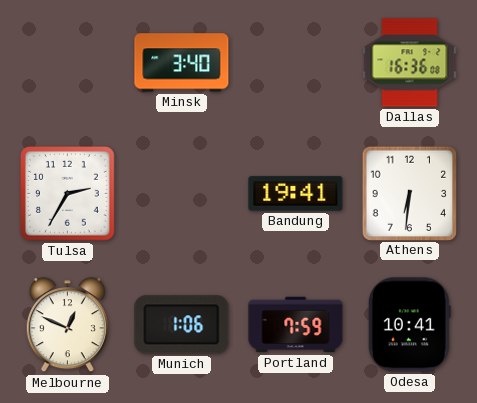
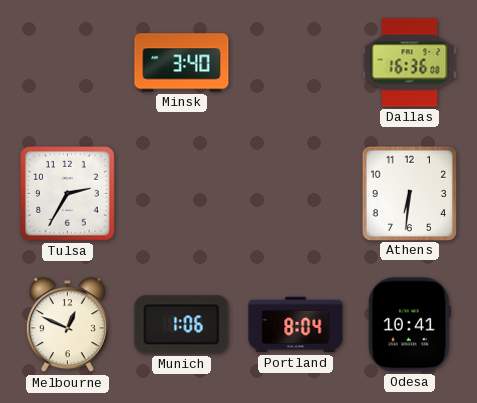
Bandung: 19:41 -> none
Portland: 7:59 -> 8:04
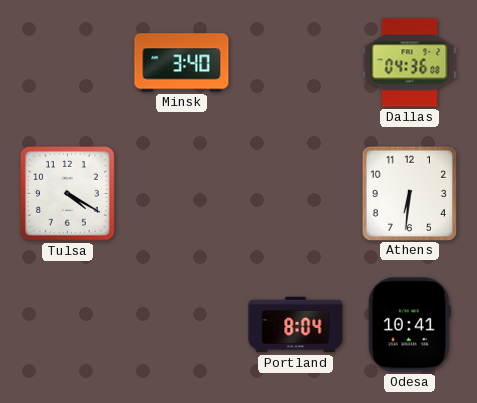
Dallas: 16:36 -> 04:36
Tulsa: 2:35 -> 4:20
Melbourne: 12:49 -> none
Munich: 1:06 -> none
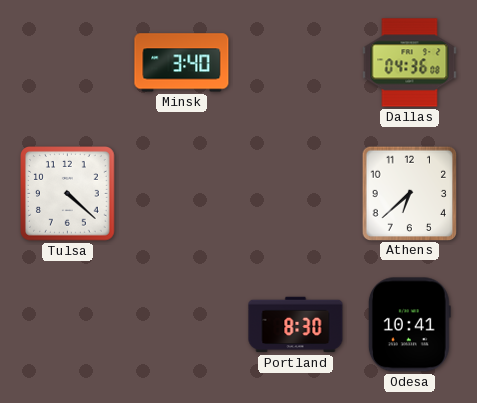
Tulsa: 4:20 -> 4:22
Athens: 6:31 -> 6:38
Portland: 8:04 -> 8:30
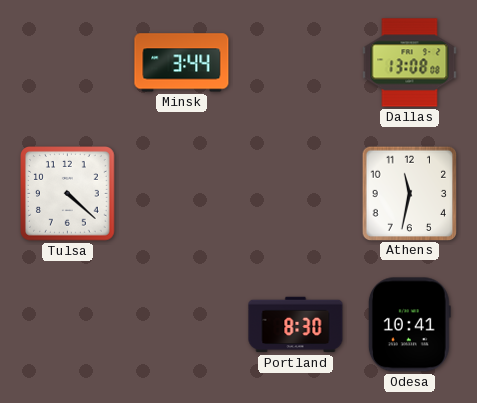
Minsk: 3:40 -> 3:44
Dallas: 04:36 -> 13:08
Athens: 6:38 -> 11:32
